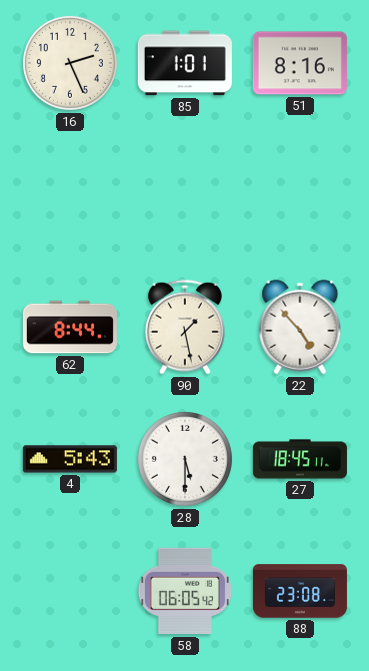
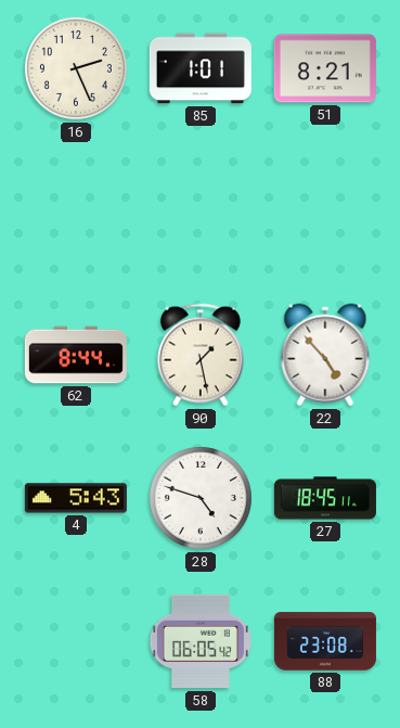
51: 8:16 -> 8:21
28: 5:30 -> 4:48
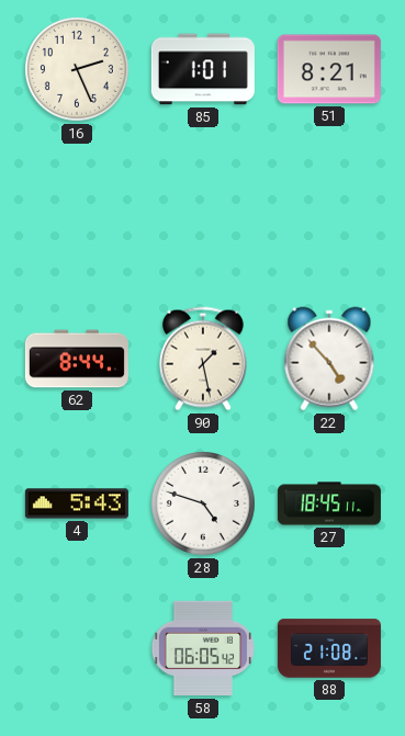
88: 23:08 -> 21:08
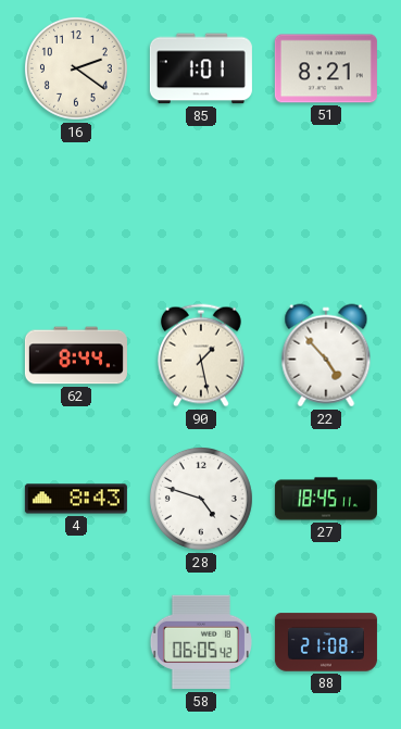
16: 2:26 -> 2:21
4: 5:43 -> 8:43
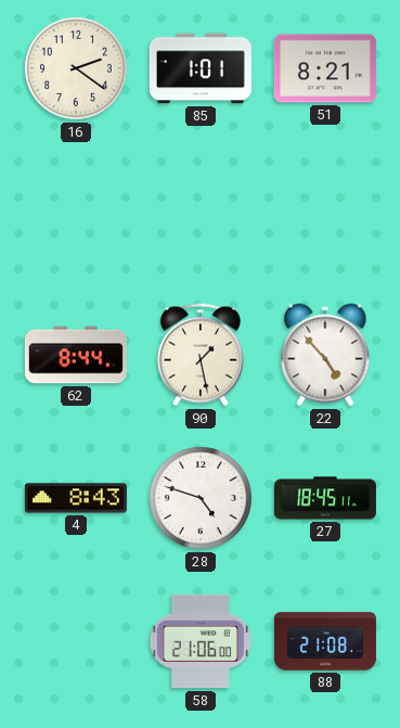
58: 06:05 -> 21:06
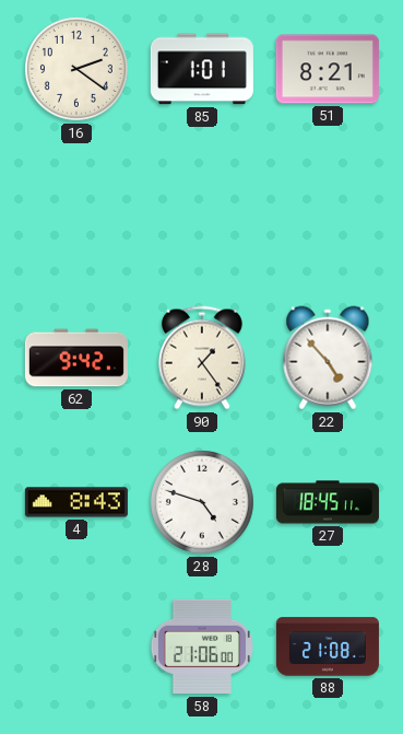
62: 8:44 -> 9:42
90: 1:28 -> 1:24
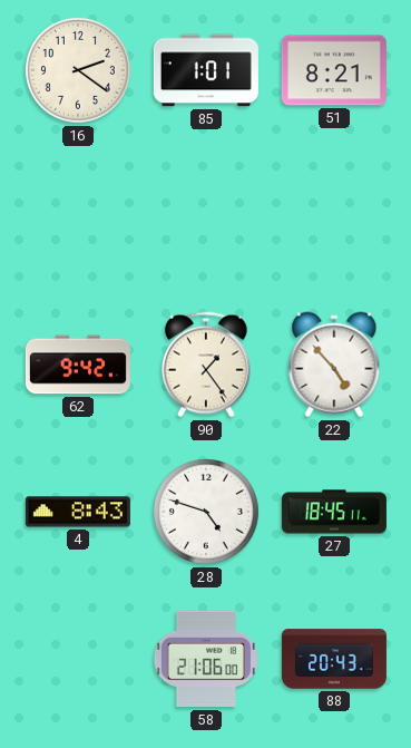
88: 21:08 -> 20:43
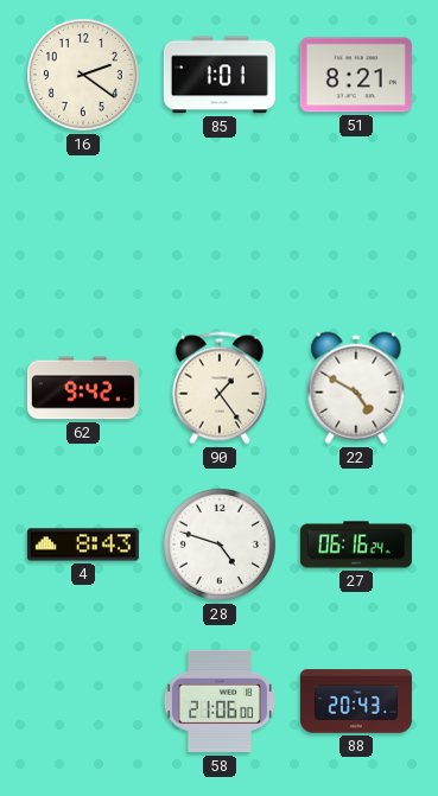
22: 4:53 -> 4:50
27: 18:45 -> 06:16
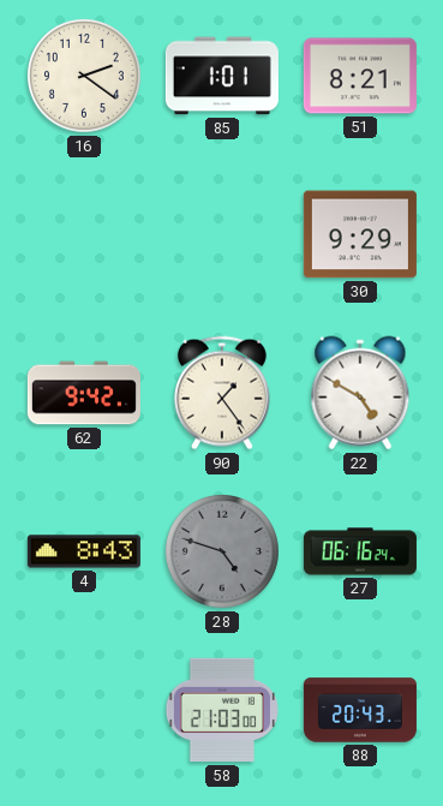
30: none -> 9:29
28 dial: white -> grey
58: 21:06 -> 21:03
